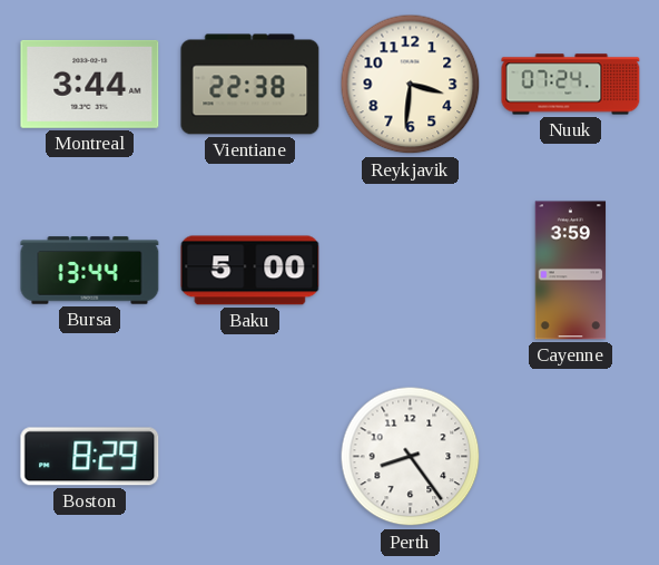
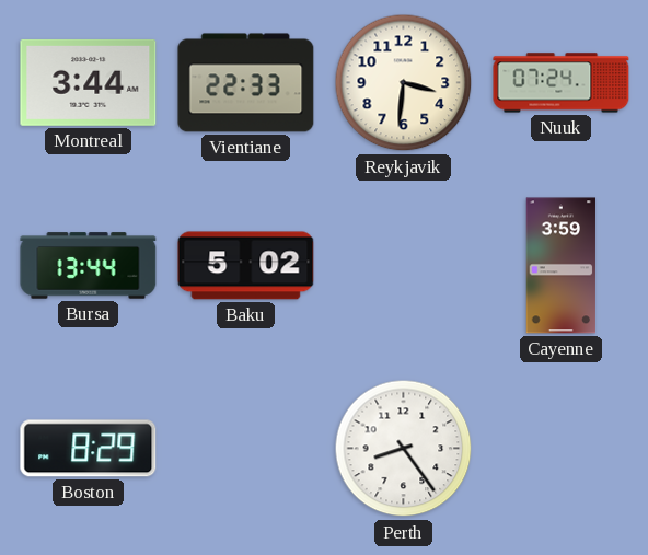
Vientiane: 22:38 -> 22:33
Baku: 5:00 -> 5:02
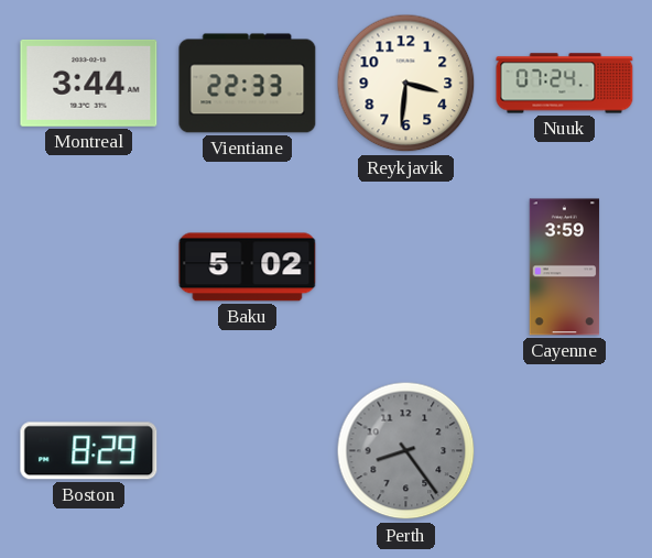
Bursa: 13:44 -> none
Perth dial: white -> grey
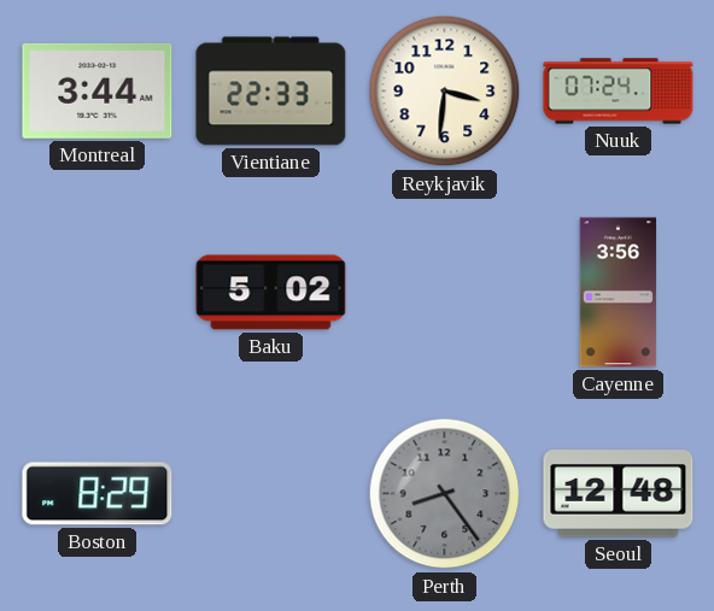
Cayenne: 3:59 -> 3:56
Seoul: none -> 12:48
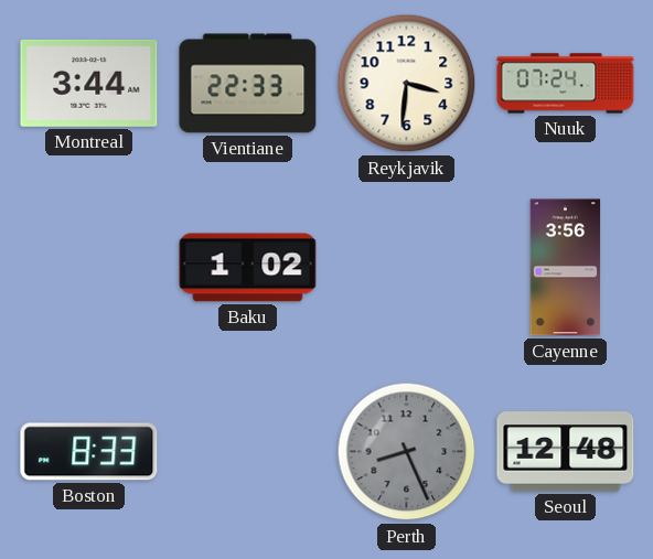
Baku: 5:02 -> 1:02
Boston: 8:29 -> 8:33
Perth: 8:24 -> 8:26
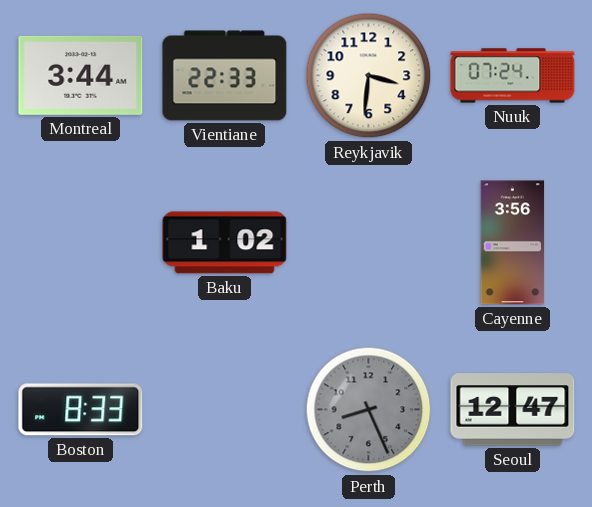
Seoul: 12:48 -> 12:47
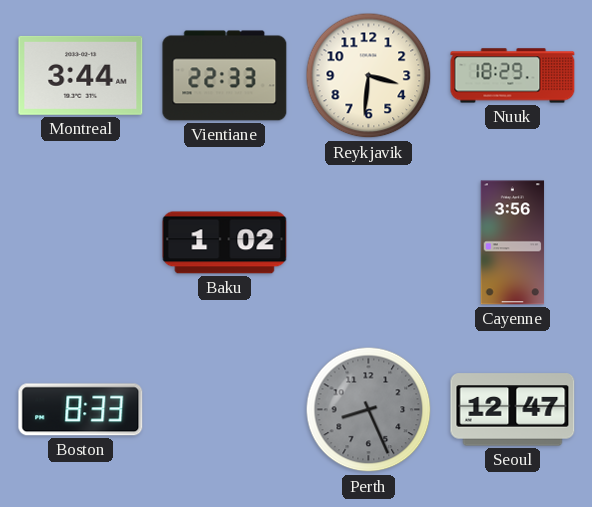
Nuuk: 07:24 -> 18:29
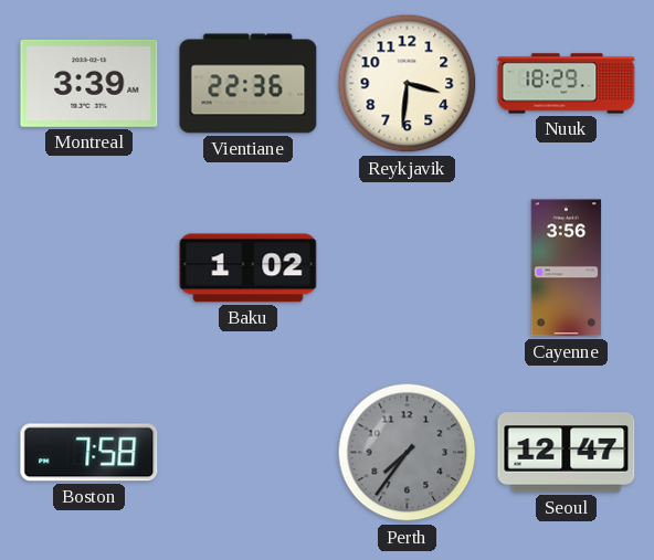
Montreal: 3:44 -> 3:39
Vientiane: 22:33 -> 22:36
Boston: 8:33 -> 7:58
Perth: 8:26 -> 7:36
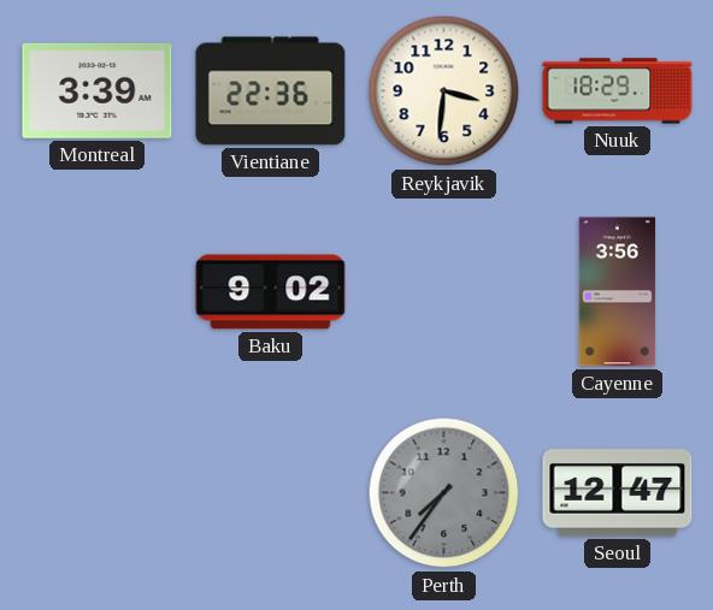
Baku: 1:02 -> 9:02
Boston: 7:58 -> none
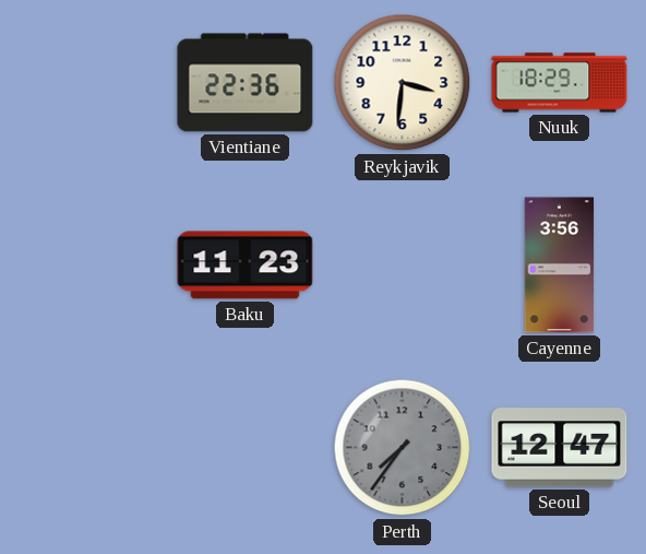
Montreal: 3:39 -> none
Baku: 9:02 -> 11:23
